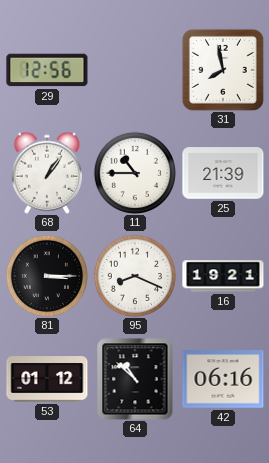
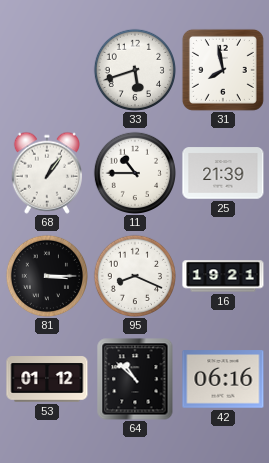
29: 12:56 -> none
33: none -> 5:42
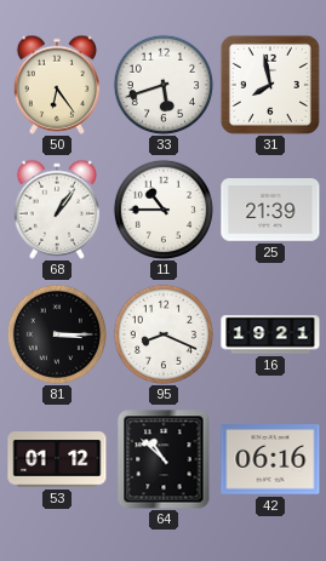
50: none -> 6:24
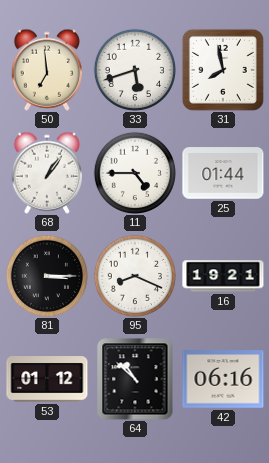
50: 6:24 -> 6:59
11: 10:45 -> 4:45
25: 21:39 -> 01:44
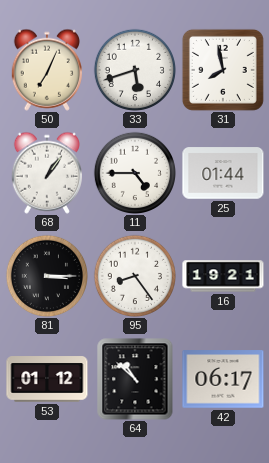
50: 6:59 -> 7:04
95: 8:19 -> 8:24
42: 06:16 -> 06:17
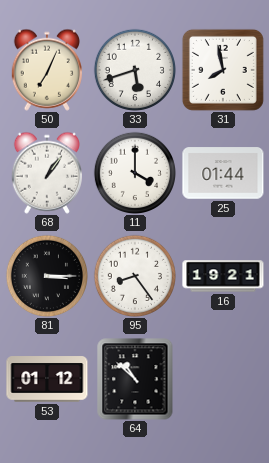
11: 4:45 -> 4:00
42: 06:17 -> none
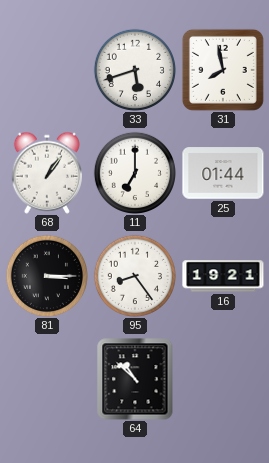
50: 7:04 -> none
11: 4:00 -> 7:00
53: 01:12 -> none
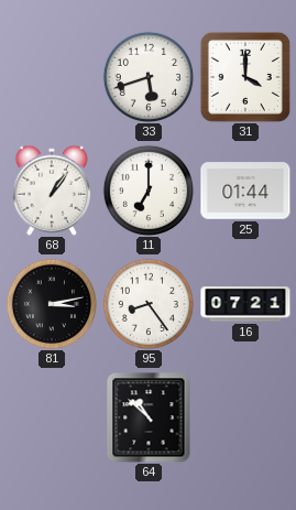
31: 7:58 -> 4:00
81: 3:15 -> 3:13
16: 19:21 -> 07:21
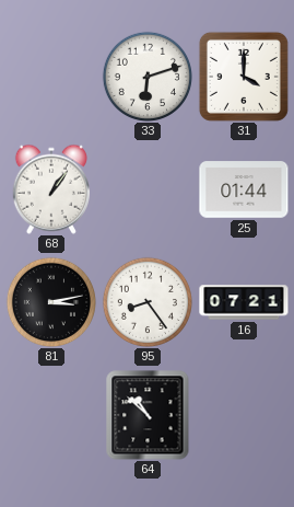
33: 5:42 -> 6:12
11: 7:00 -> none
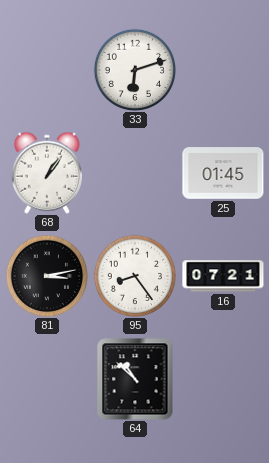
31: 4:00 -> none
25: 01:44 -> 01:45
